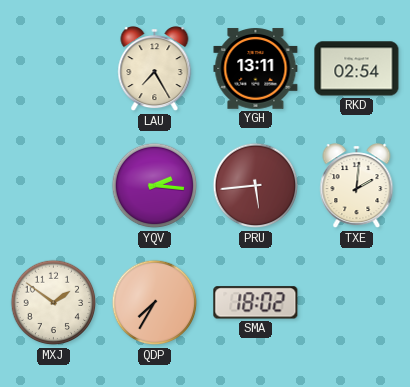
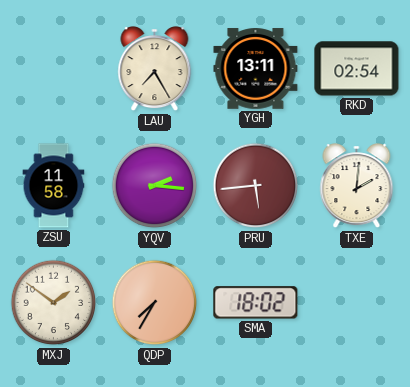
ZSU: none -> 11:58
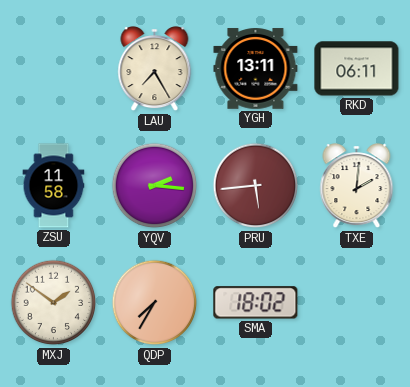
RKD: 02:54 -> 06:11
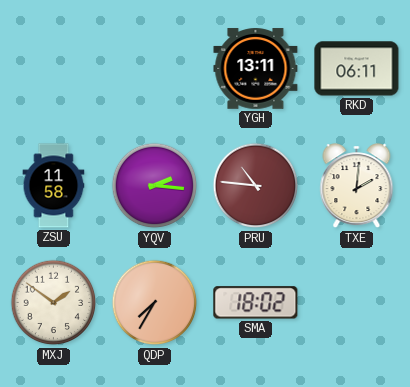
LAU: 7:25 -> none
PRU: 5:44 -> 10:46
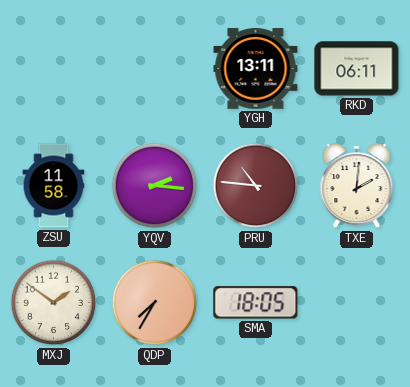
SMA: 18:02 -> 18:05
